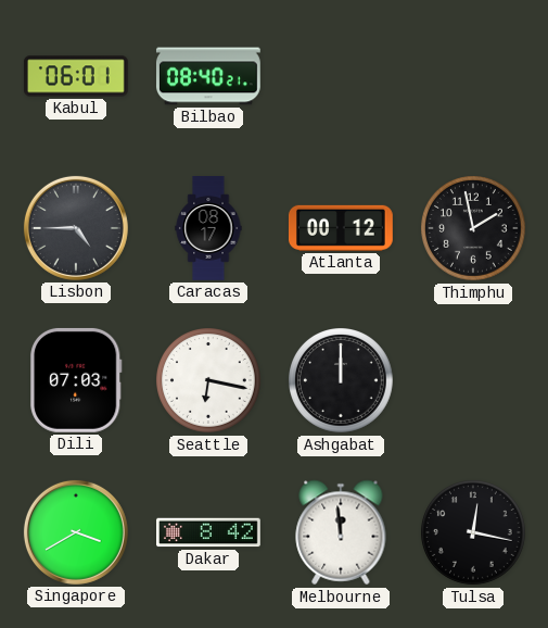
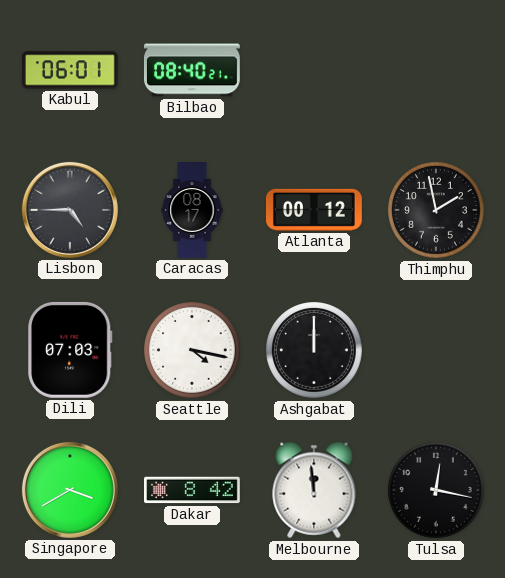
Seattle: 6:17 -> 4:17
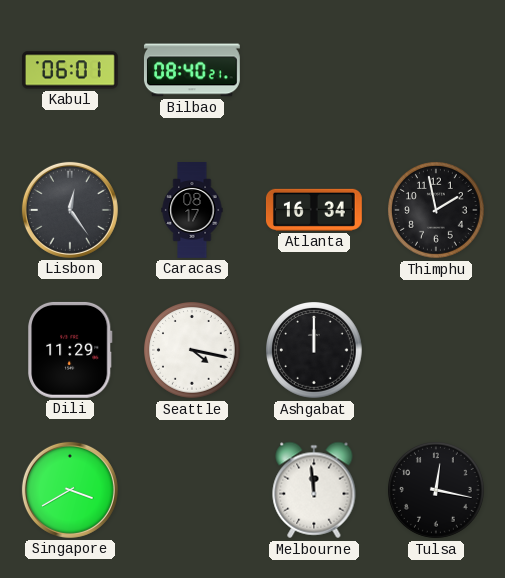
Lisbon: 4:45 -> 12:24
Atlanta: 00:12 -> 16:34
Dili: 07:03 -> 11:29
Dakar: 8:42 -> none
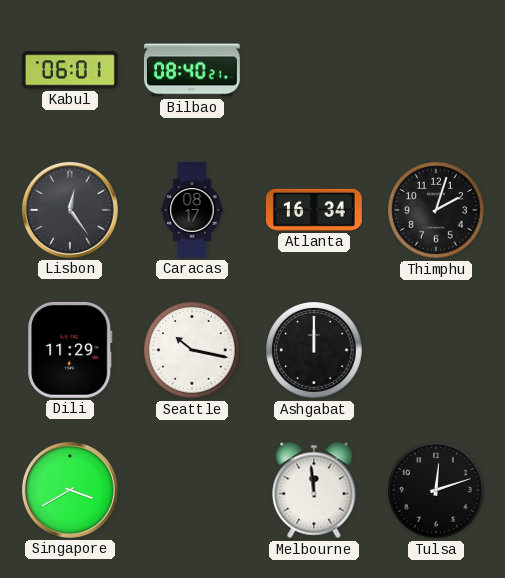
Thimphu: 1:58 -> 2:03
Seattle: 4:17 -> 10:17
Tulsa: 12:17 -> 12:12
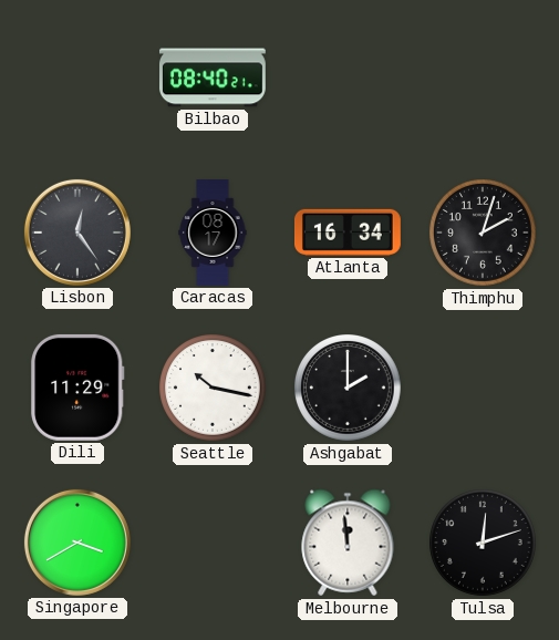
Kabul: 06:01 -> none
Ashgabat: 12:00 -> 2:00
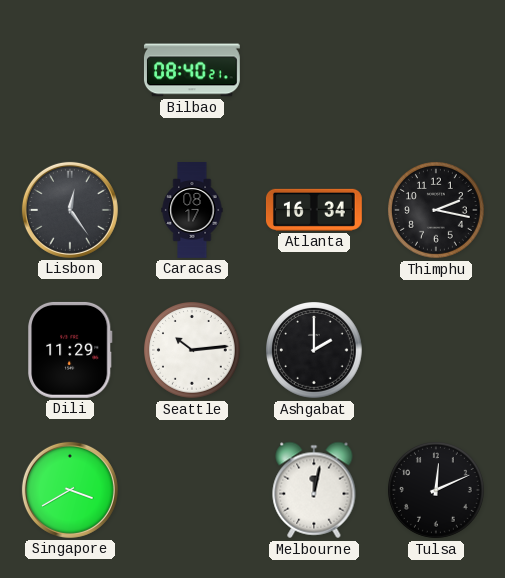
Thimphu: 2:03 -> 2:17
Seattle: 10:17 -> 10:14
Melbourne: 11:59 -> 12:02
Tulsa: 12:12 -> 12:11
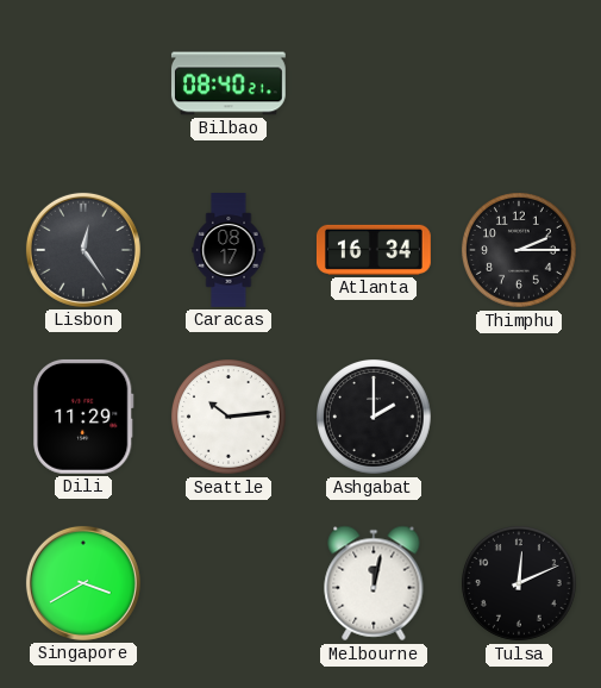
Thimphu: 2:17 -> 2:15
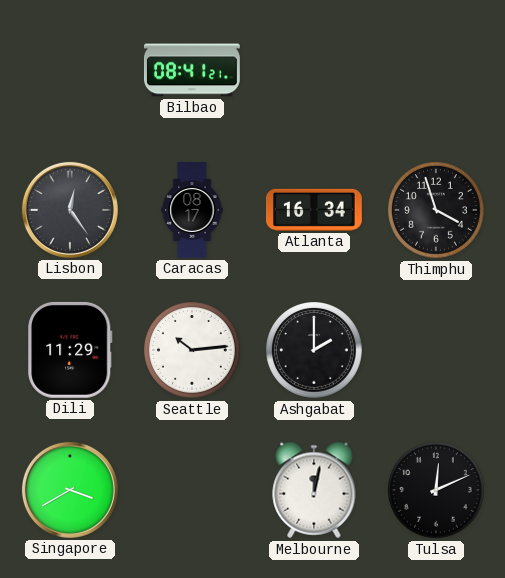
Bilbao: 08:40 -> 08:41
Thimphu: 2:15 -> 3:57
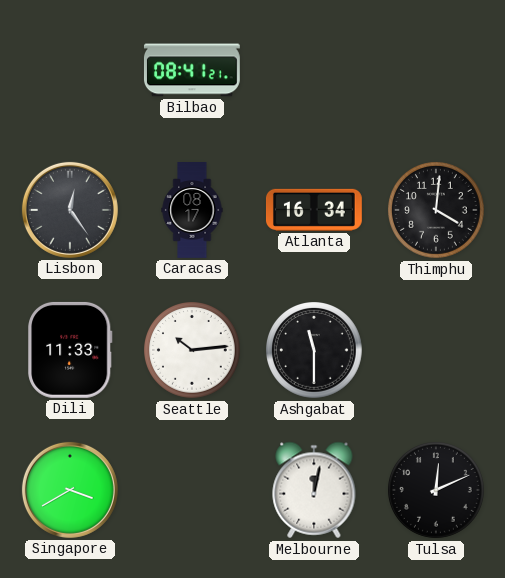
Thimphu: 3:57 -> 4:01
Dili: 11:29 -> 11:33
Ashgabat: 2:00 -> 11:30
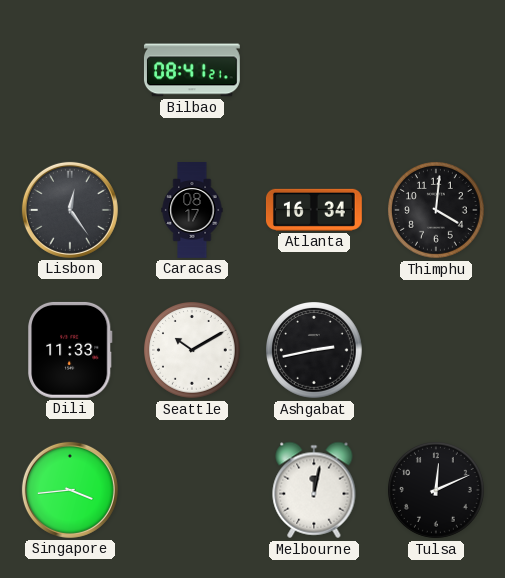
Seattle: 10:14 -> 10:10
Ashgabat: 11:30 -> 2:43
Singapore: 3:40 -> 3:44
